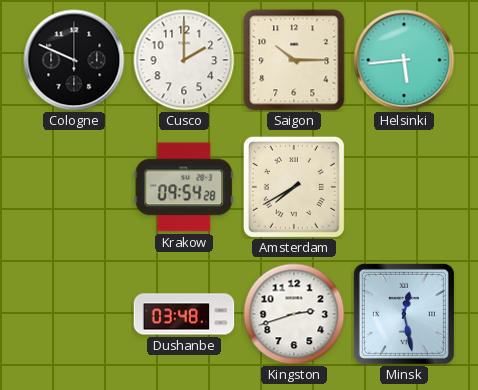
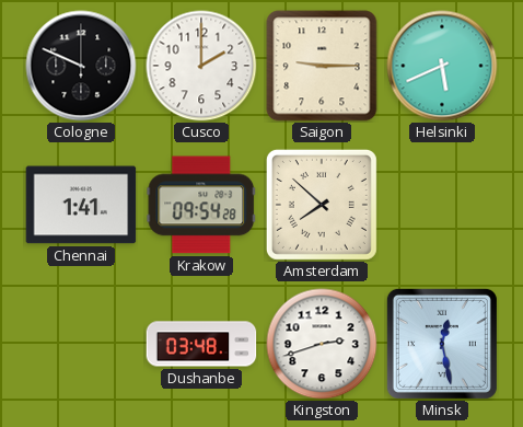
Saigon: 10:15 -> 9:15
Helsinki: 5:44 -> 5:41
Chennai: none -> 1:41
Amsterdam: 7:40 -> 7:52
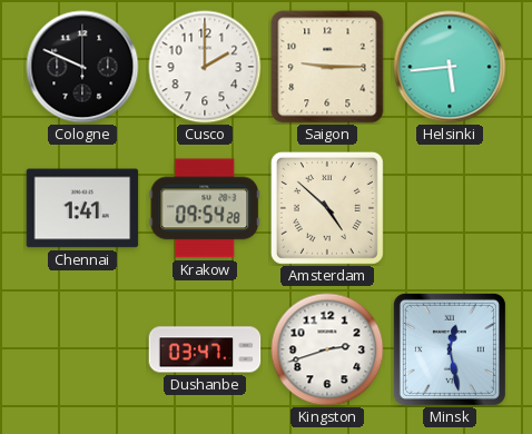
Helsinki: 5:41 -> 5:44
Amsterdam: 7:52 -> 4:52
Dushanbe: 03:48 -> 03:47
